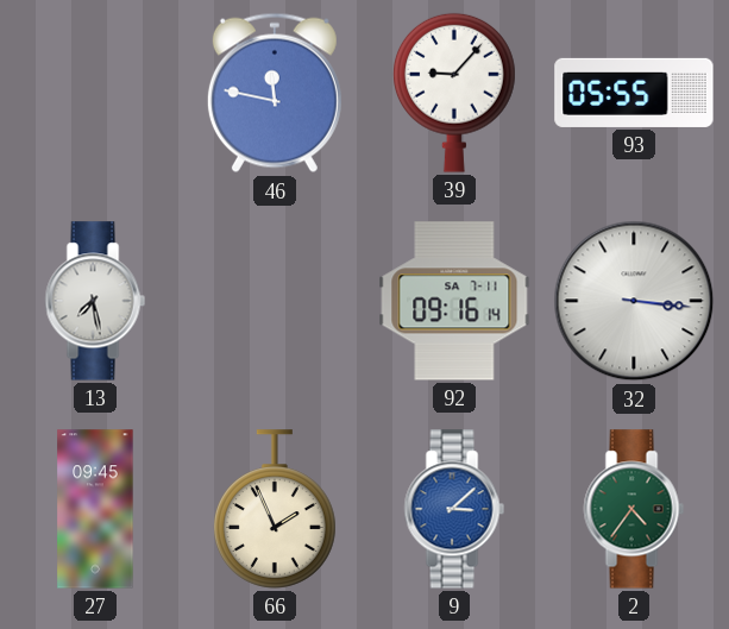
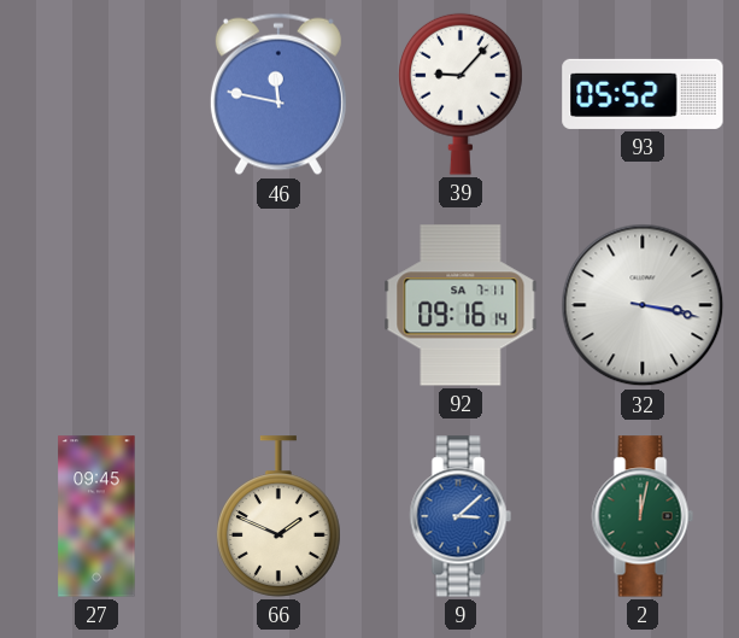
93: 05:55 -> 05:52
13: 7:28 -> none
32: 3:16 -> 3:17
66: 1:56 -> 1:49
2: 4:36 -> 12:02
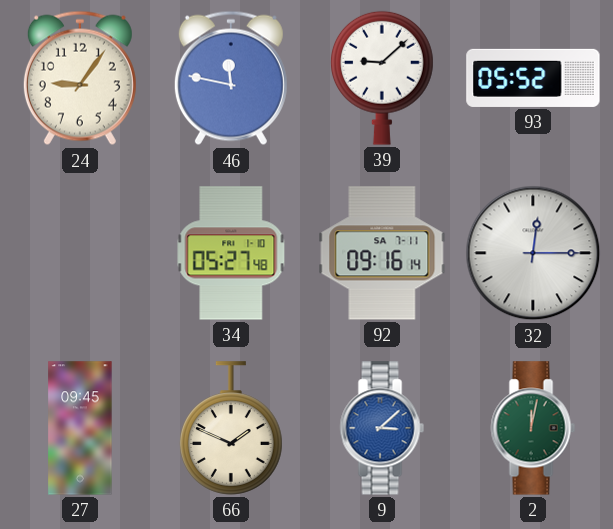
24: none -> 9:06
39: 9:07 -> 9:08
34: none -> 05:27
32: 3:17 -> 12:15
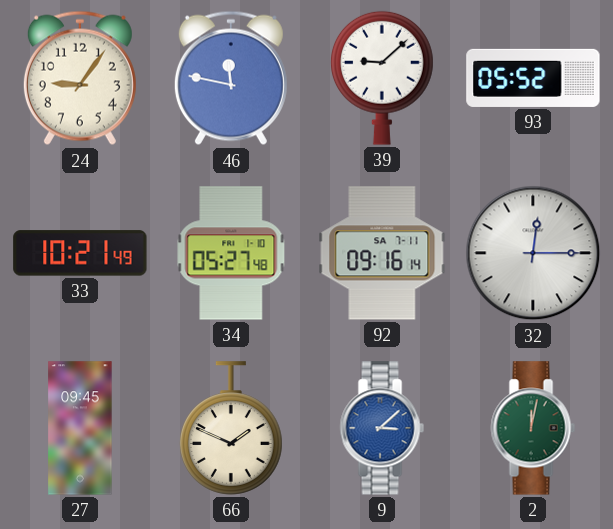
33: none -> 10:21
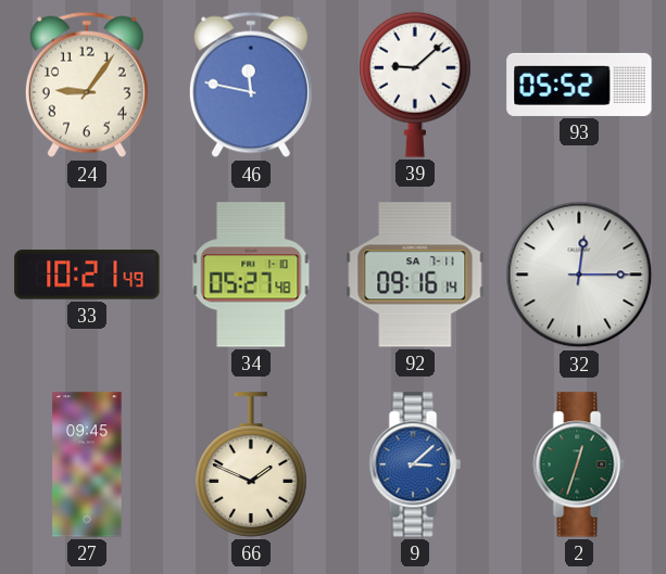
2: 12:02 -> 12:33
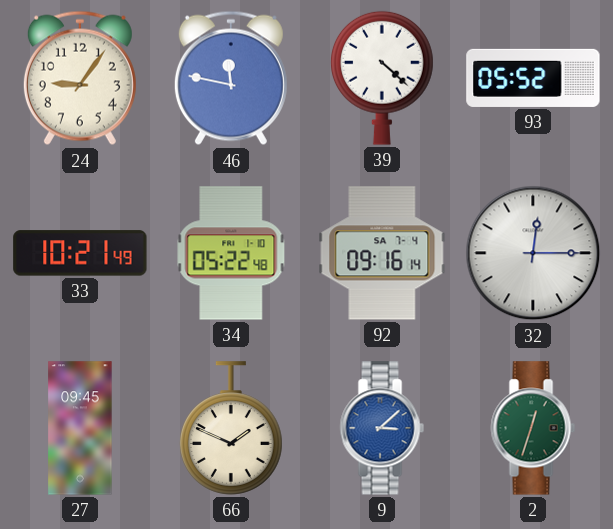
39: 9:08 -> 4:22
34: 05:27 -> 05:22
92 date: SA 7-11 -> SA 7-4
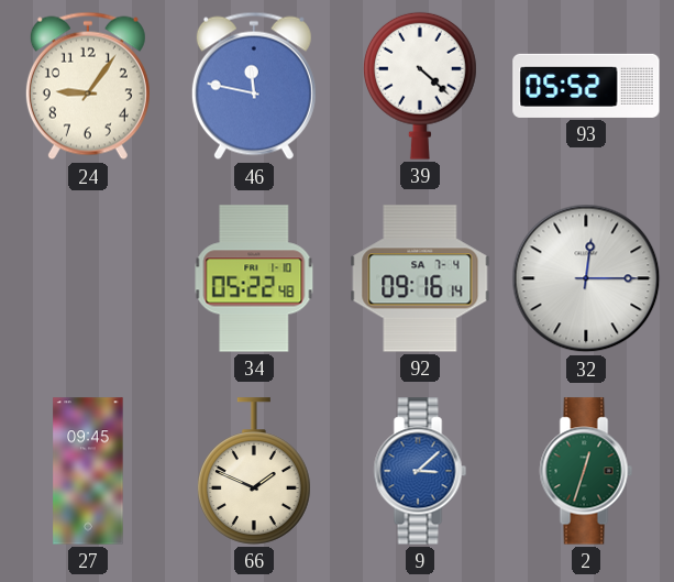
33: 10:21 -> none
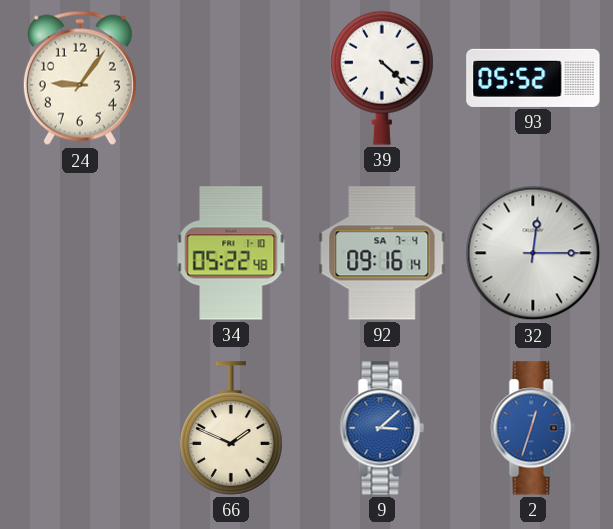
46: 11:47 -> none
27: 09:45 -> none
2 dial: green -> blue
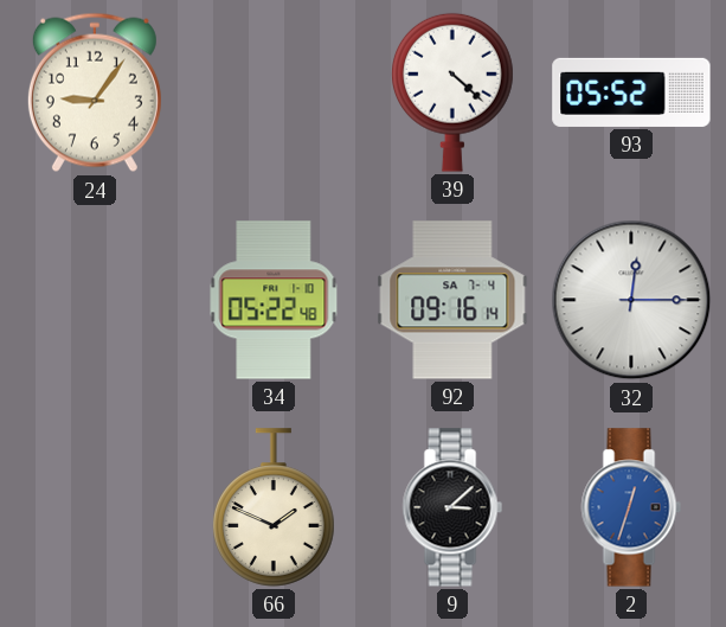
9 dial: blue -> black
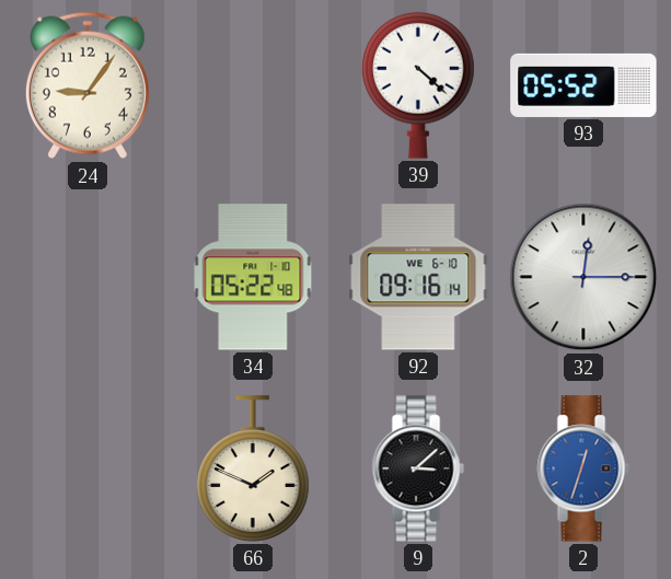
92 date: SA 7-4 -> WE 6-10
